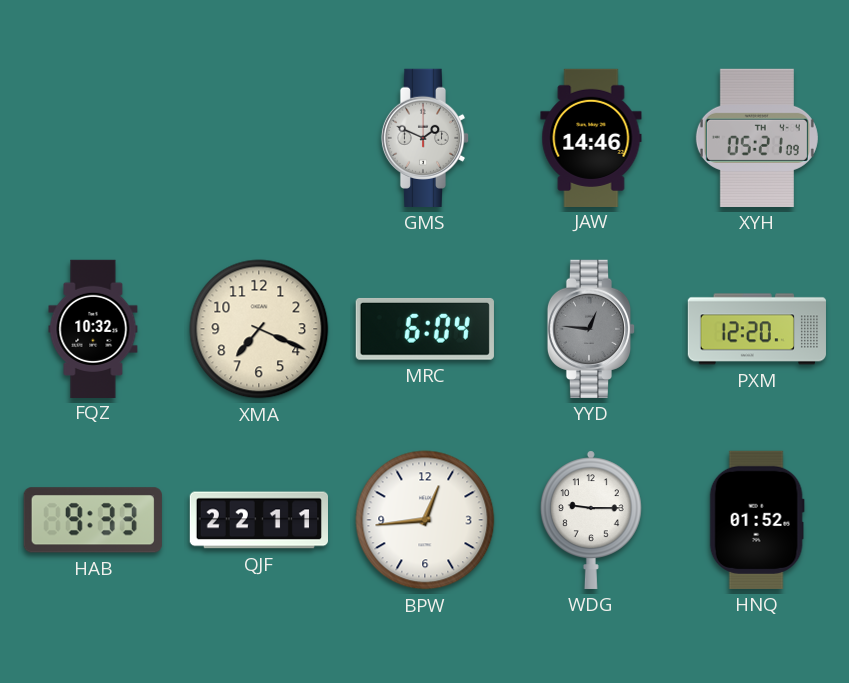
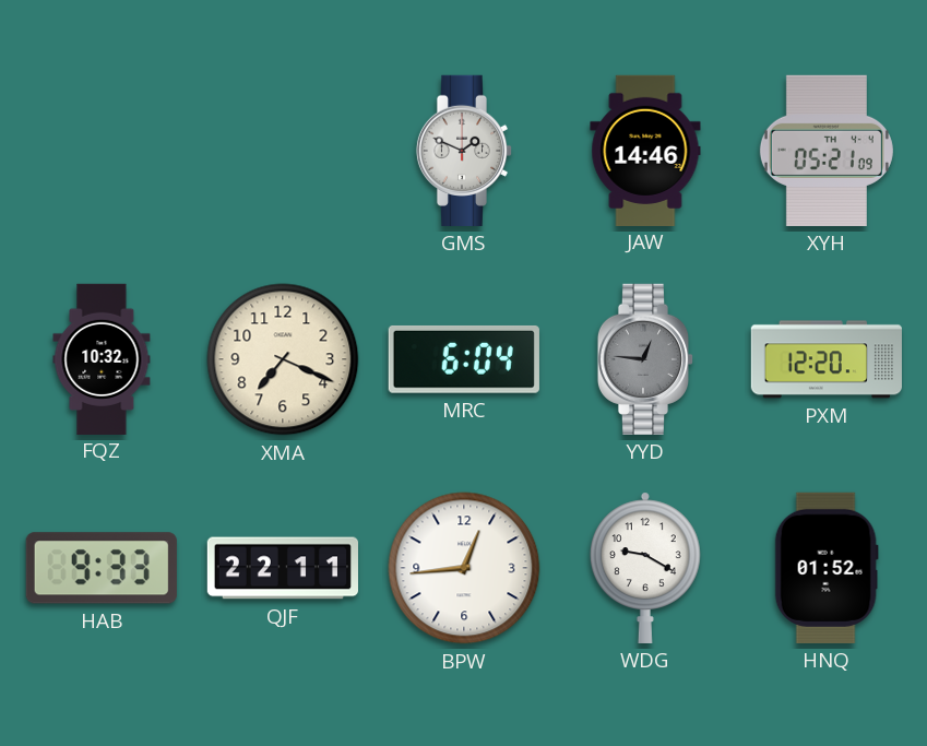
WDG: 9:15 -> 9:20
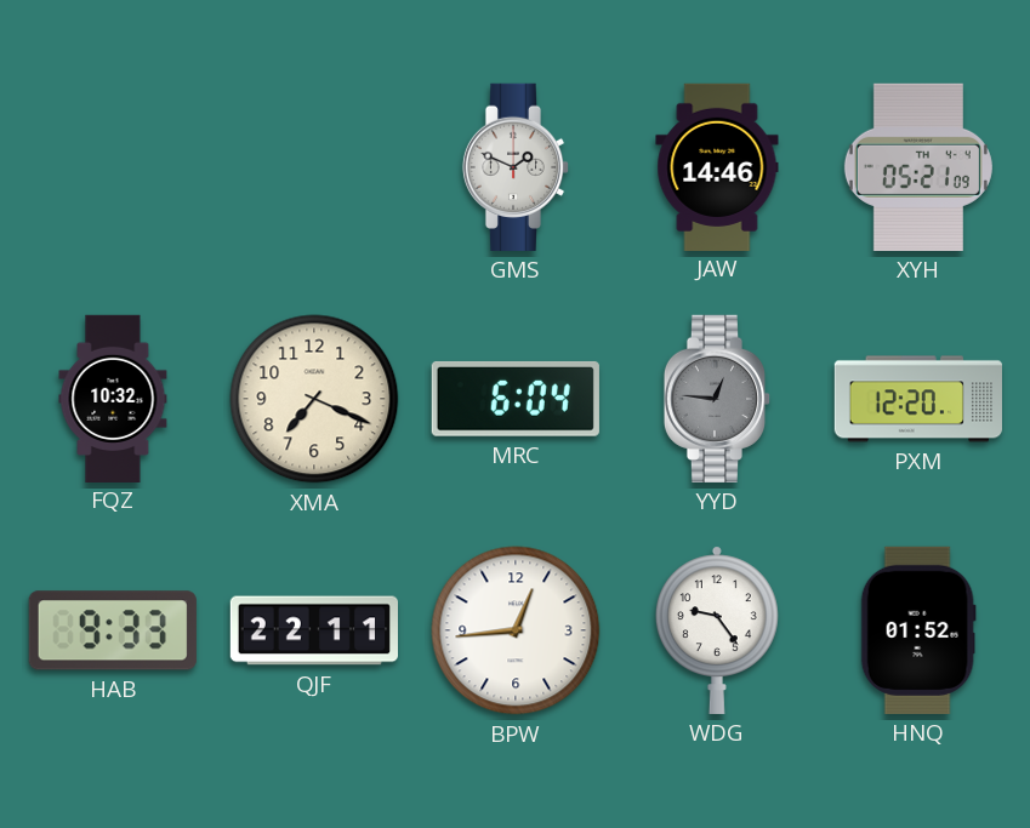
WDG: 9:20 -> 9:24
